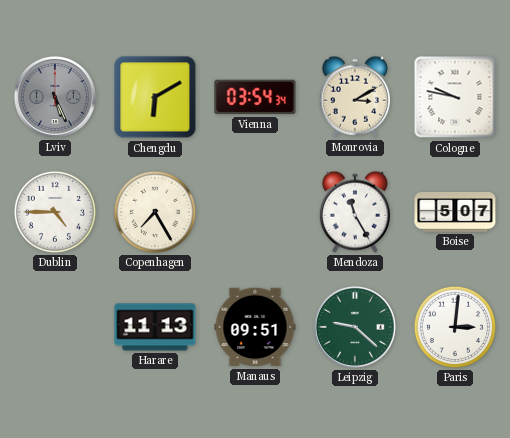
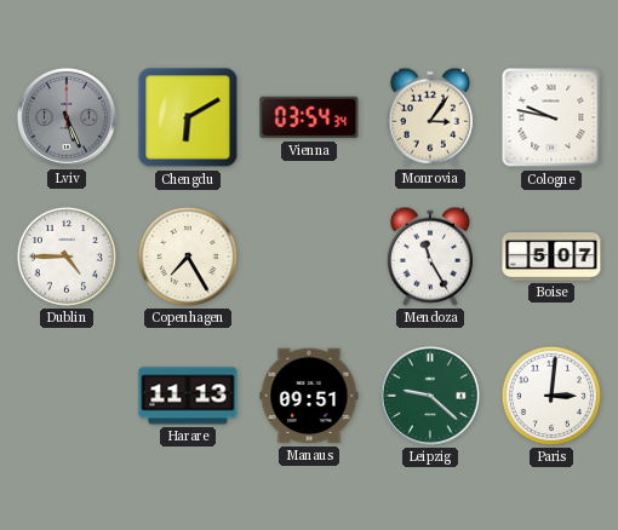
Monrovia: 3:10 -> 3:06
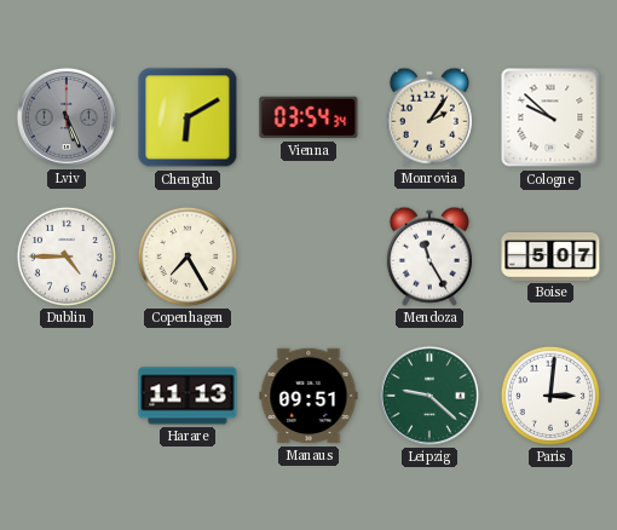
Monrovia: 3:06 -> 2:06
Cologne: 9:47 -> 9:52
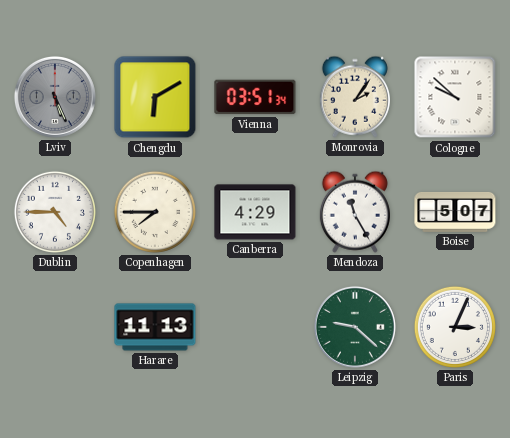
Vienna: 03:54 -> 03:51
Copenhagen: 7:25 -> 7:45
Canberra: none -> 4:29
Manaus: 09:51 -> none
Paris: 3:01 -> 3:04
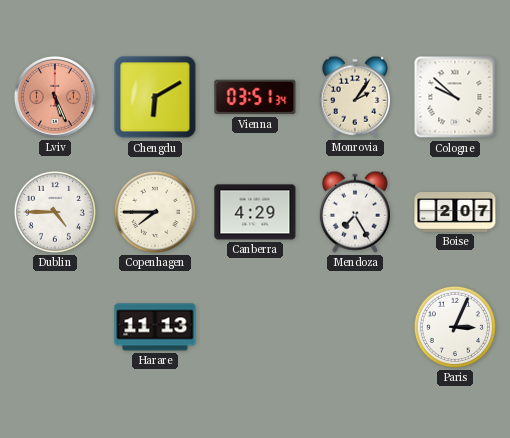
Lviv dial: grey -> salmon
Mendoza: 11:25 -> 7:25
Boise: 5:07 -> 2:07
Leipzig: 9:22 -> none
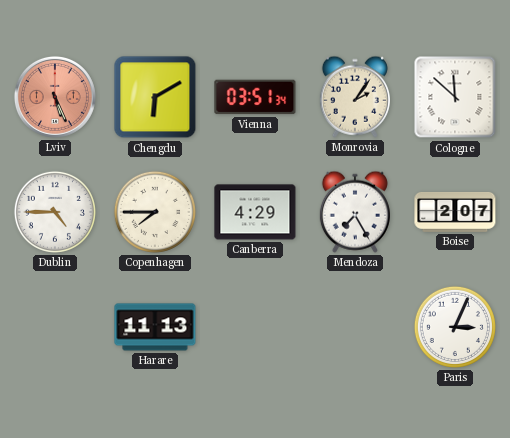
Cologne: 9:52 -> 11:52
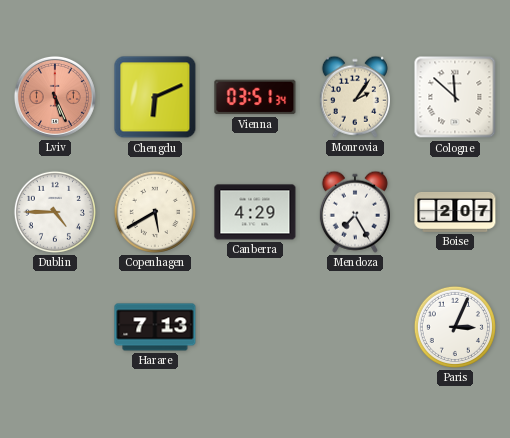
Chengdu: 6:10 -> 6:11
Copenhagen: 7:45 -> 5:40
Harare: 11:13 -> 7:13
